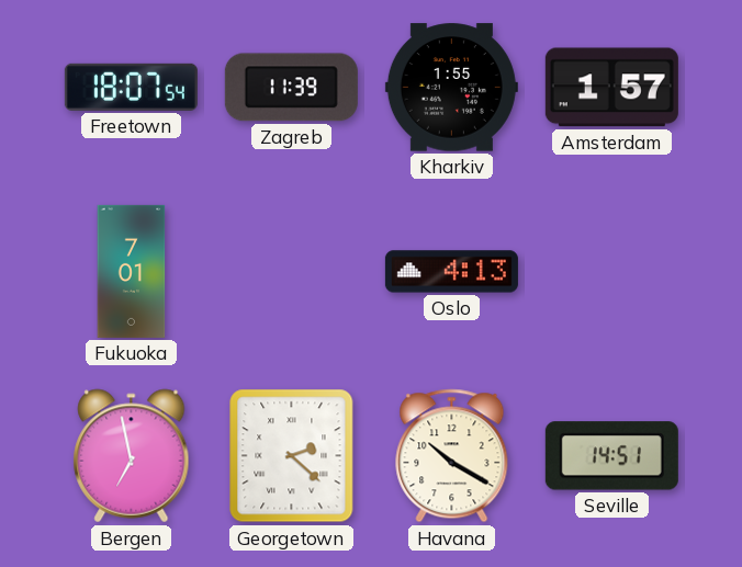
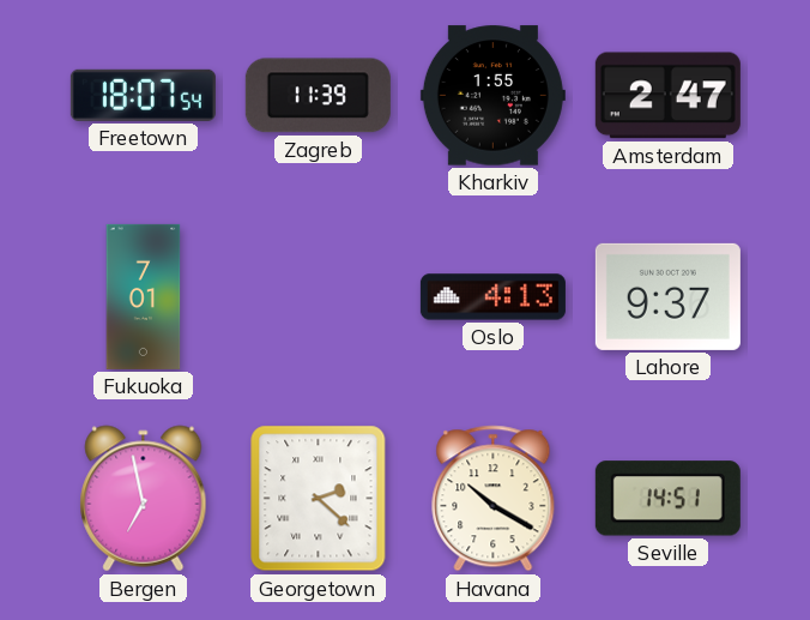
Amsterdam: 1:57 -> 2:47
Lahore: none -> 9:37
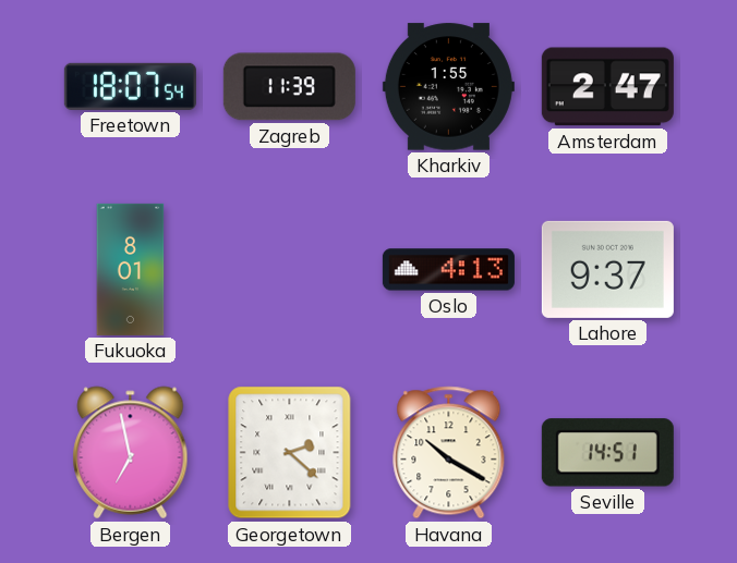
Fukuoka: 7:01 -> 8:01
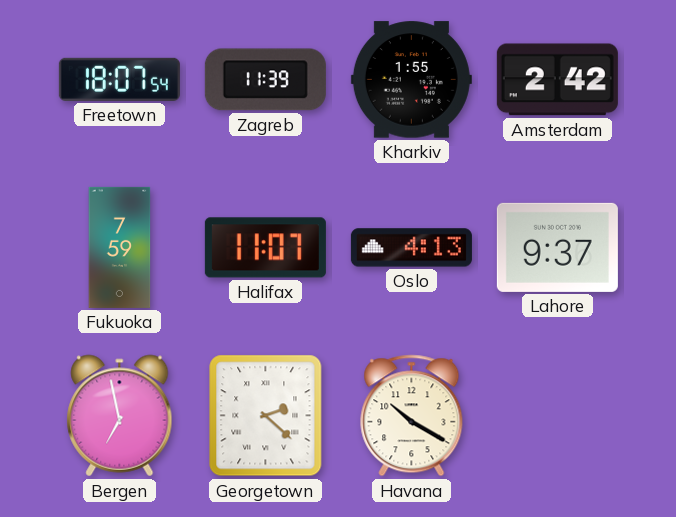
Amsterdam: 2:47 -> 2:42
Fukuoka: 8:01 -> 7:59
Halifax: none -> 11:07
Seville: 14:51 -> none
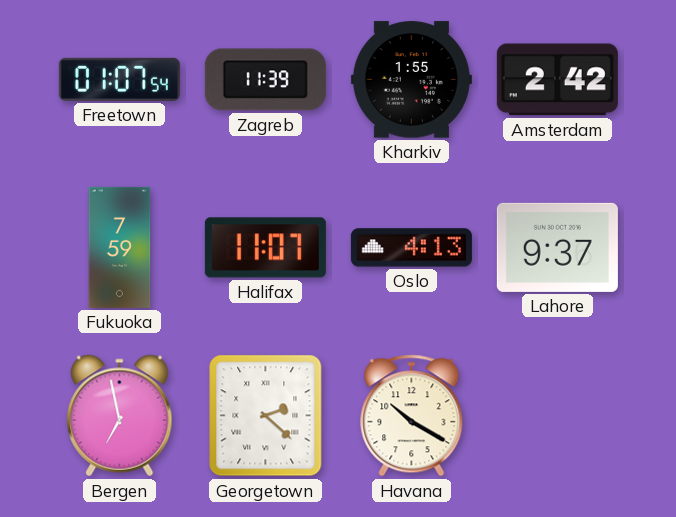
Freetown: 18:07 -> 01:07
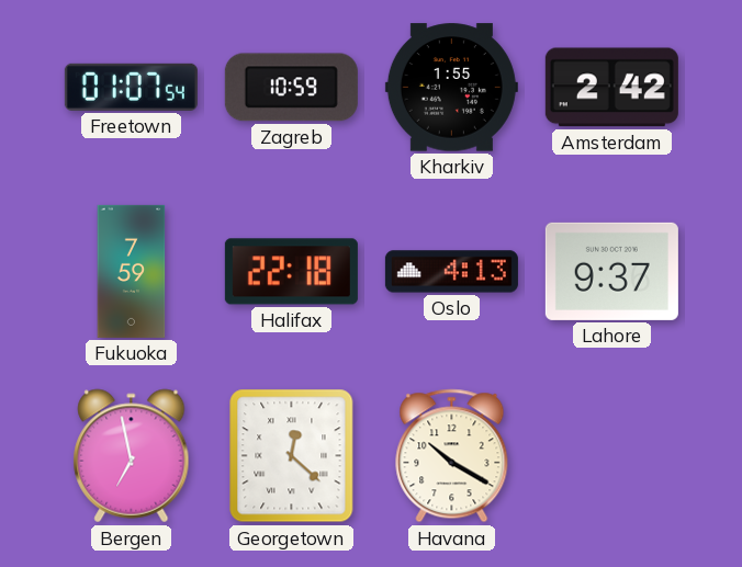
Zagreb: 11:39 -> 10:59
Halifax: 11:07 -> 22:18
Georgetown: 2:22 -> 12:22
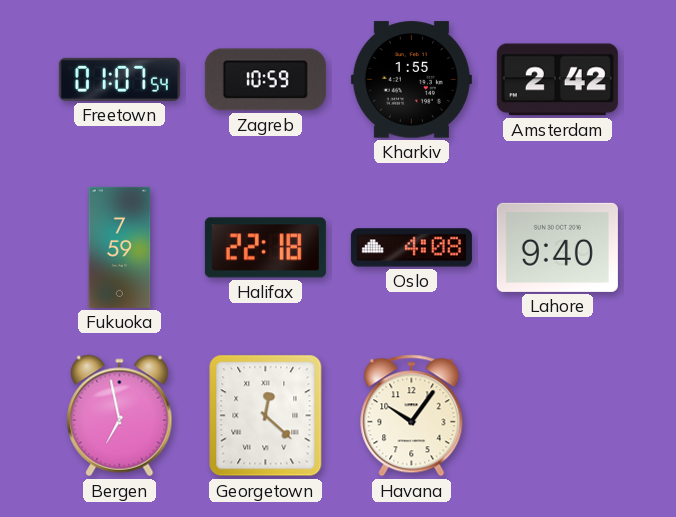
Oslo: 4:13 -> 4:08
Lahore: 9:37 -> 9:40
Havana: 10:20 -> 10:06
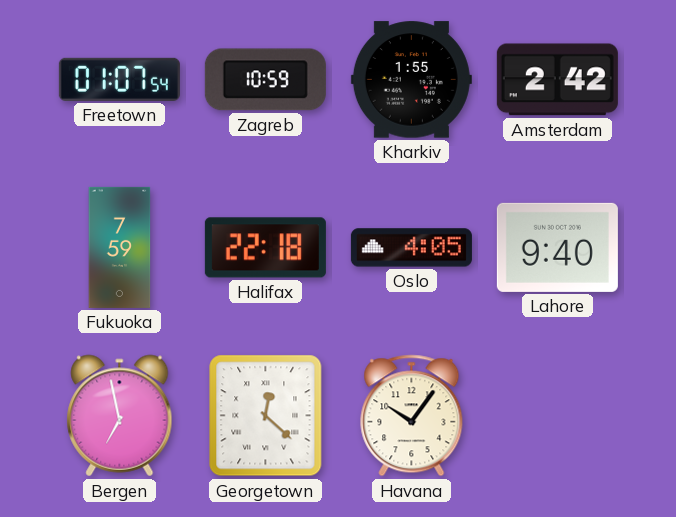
Oslo: 4:08 -> 4:05
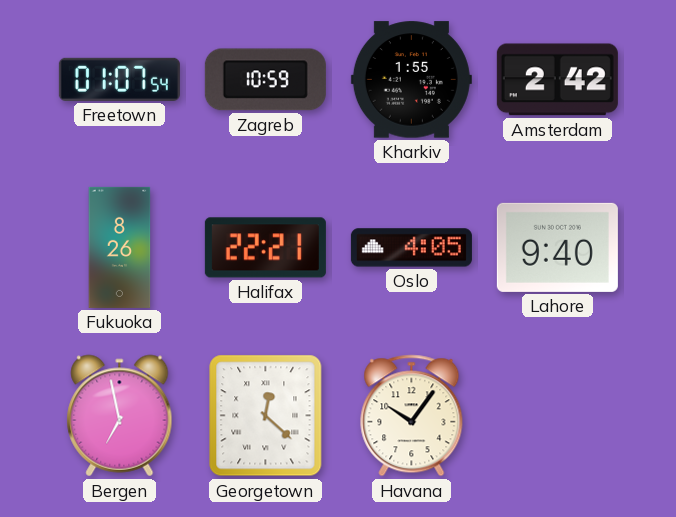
Fukuoka: 7:59 -> 8:26
Halifax: 22:18 -> 22:21
